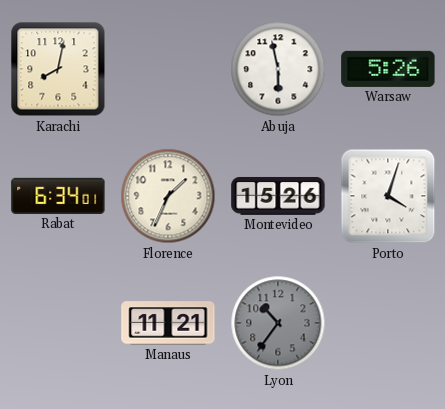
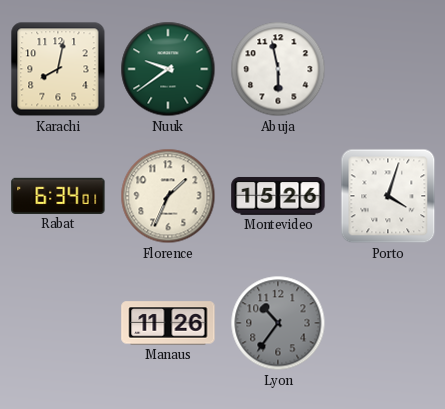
Nuuk: none -> 9:39
Warsaw: 5:26 -> none
Manaus: 11:21 -> 11:26
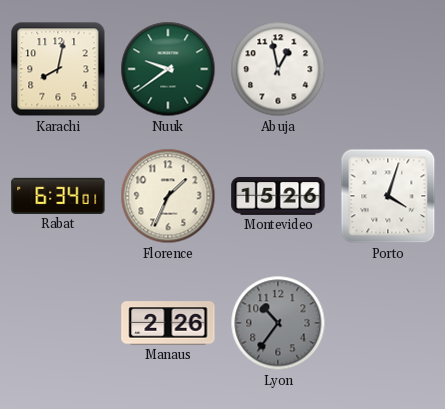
Abuja: 5:58 -> 12:58
Manaus: 11:26 -> 2:26
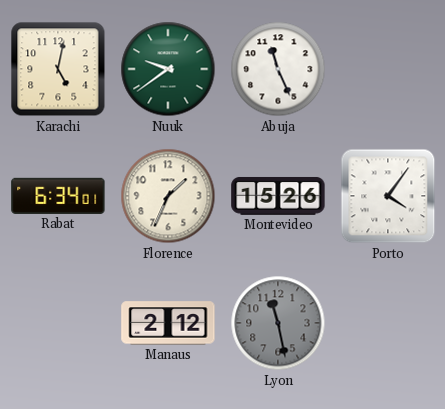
Karachi: 8:02 -> 5:02
Abuja: 12:58 -> 11:26
Porto: 4:03 -> 4:06
Manaus: 2:26 -> 2:12
Lyon: 10:36 -> 11:28
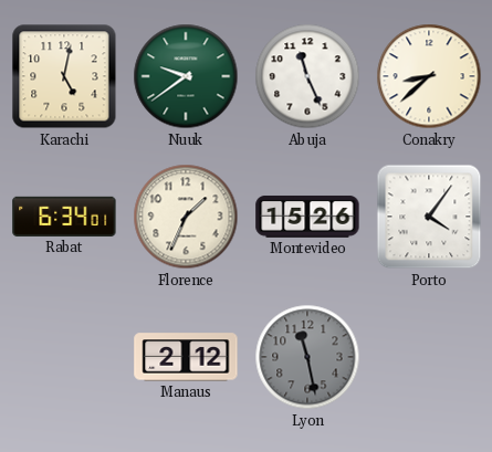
Conakry: none -> 8:38
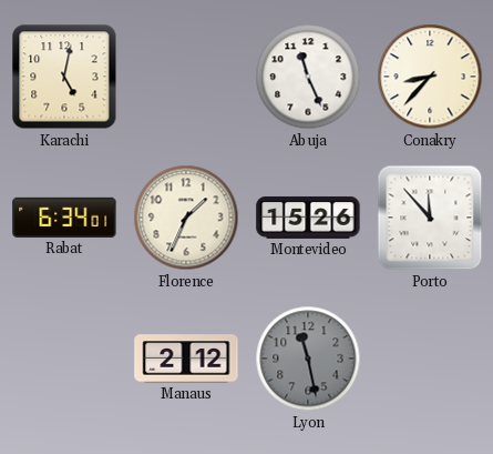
Nuuk: 9:39 -> none
Conakry: 8:38 -> 8:37
Porto: 4:06 -> 11:53
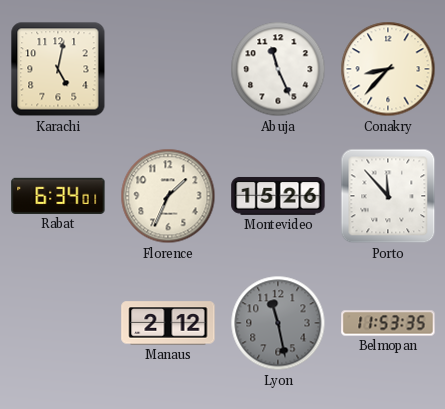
Belmopan: none -> 11:53
